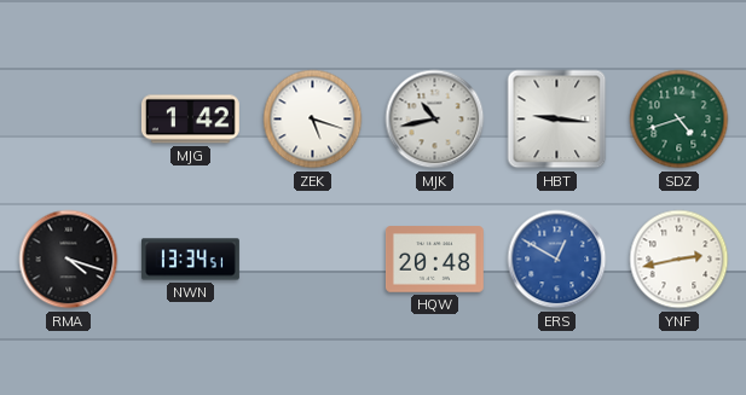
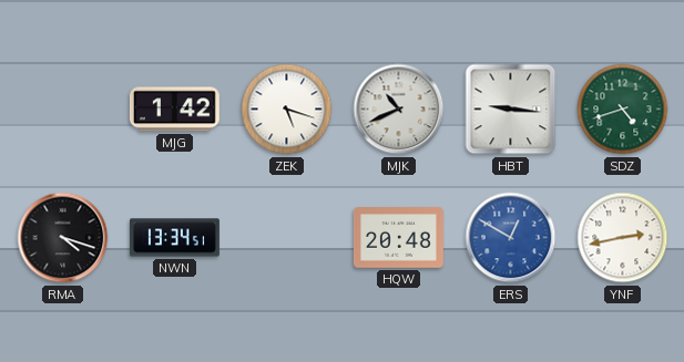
MJK: 10:43 -> 10:41
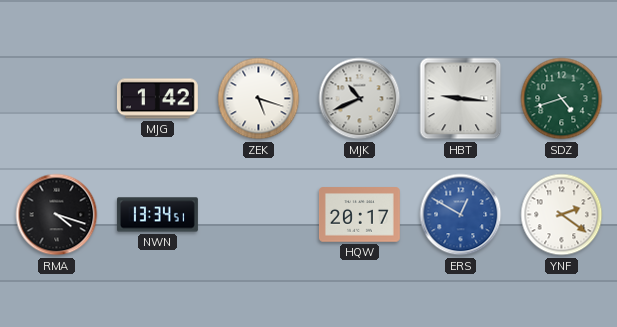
HQW: 20:48 -> 20:17
YNF: 2:43 -> 2:21
